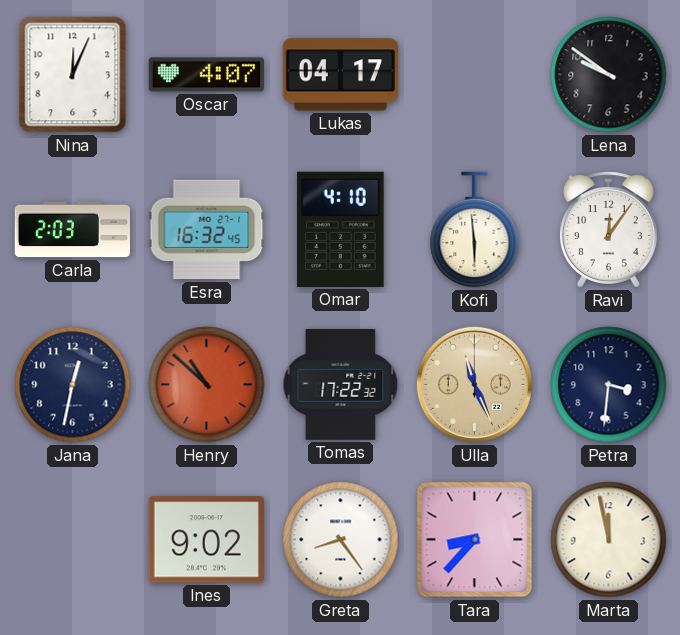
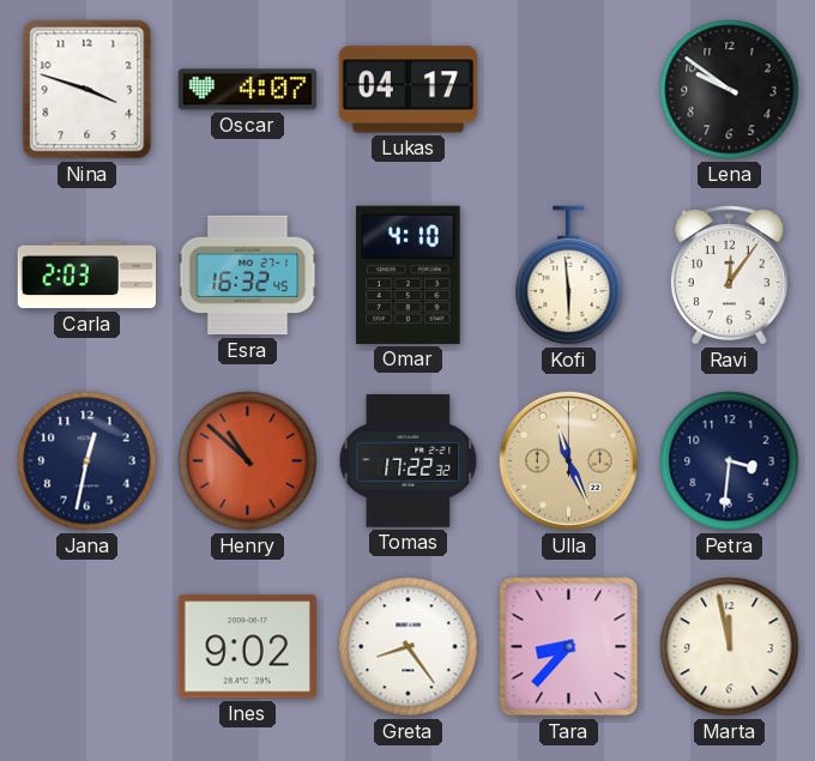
Nina: 12:04 -> 3:48
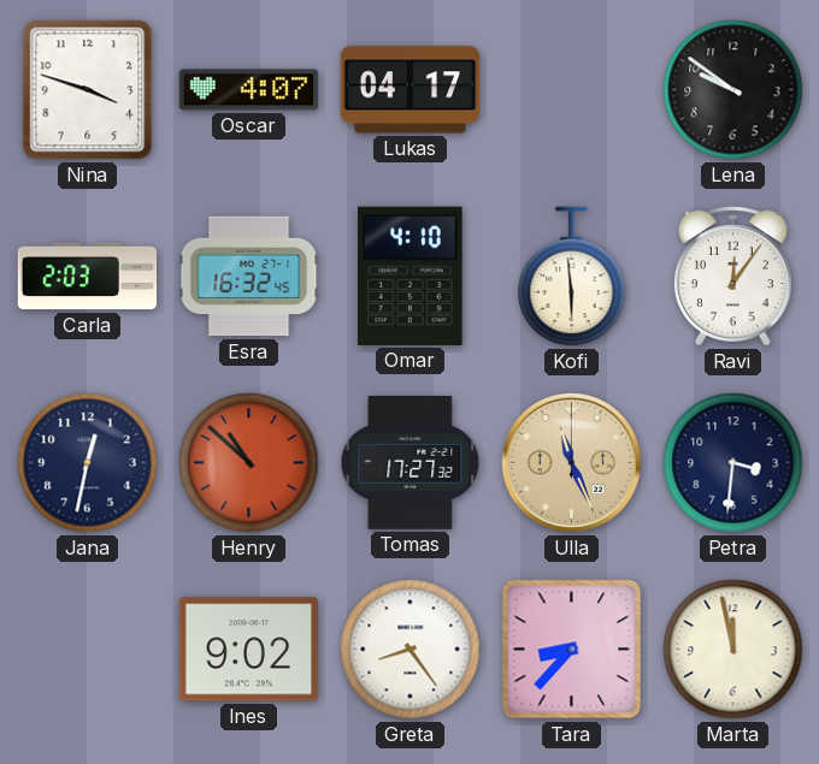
Tomas: 17:22 -> 17:27
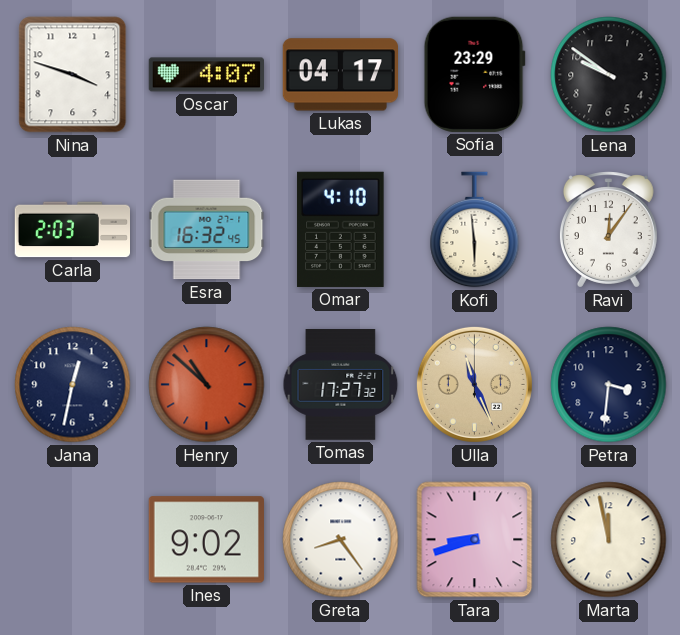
Sofia: none -> 23:29
Tara: 8:37 -> 8:42
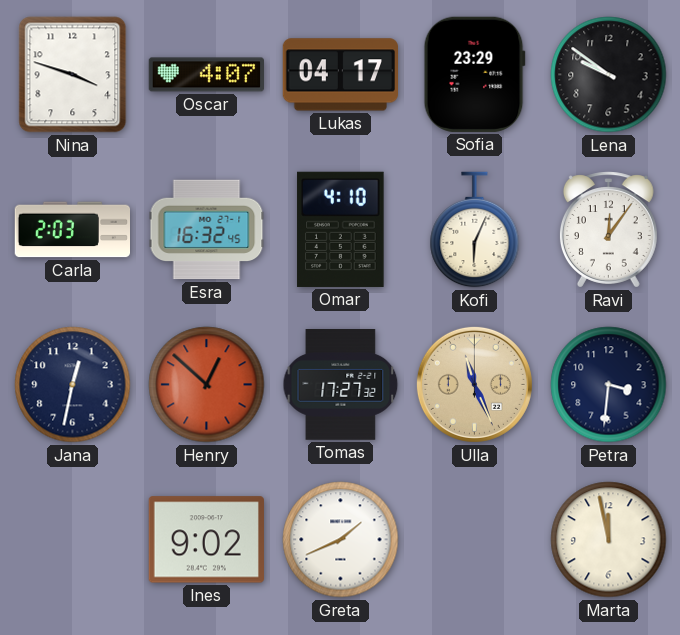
Kofi: 5:59 -> 6:04
Henry: 10:52 -> 12:52
Greta: 8:24 -> 1:41
Tara: 8:42 -> none
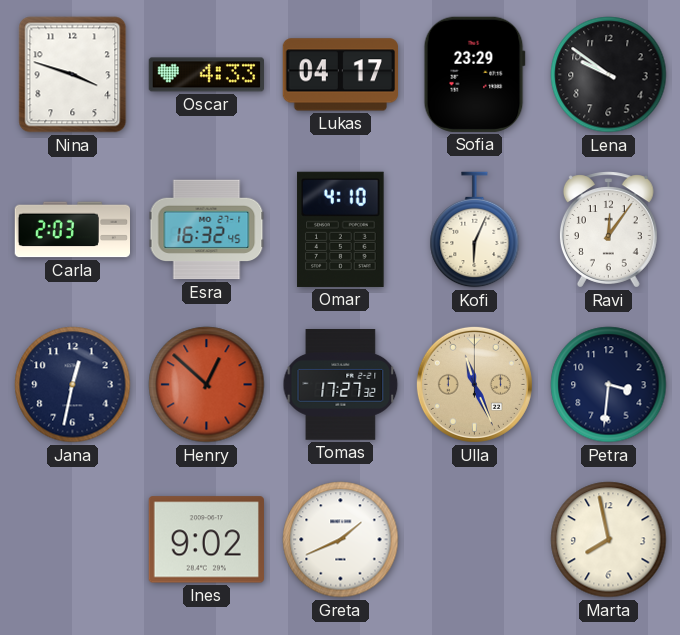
Oscar: 4:07 -> 4:33
Marta: 11:58 -> 7:58
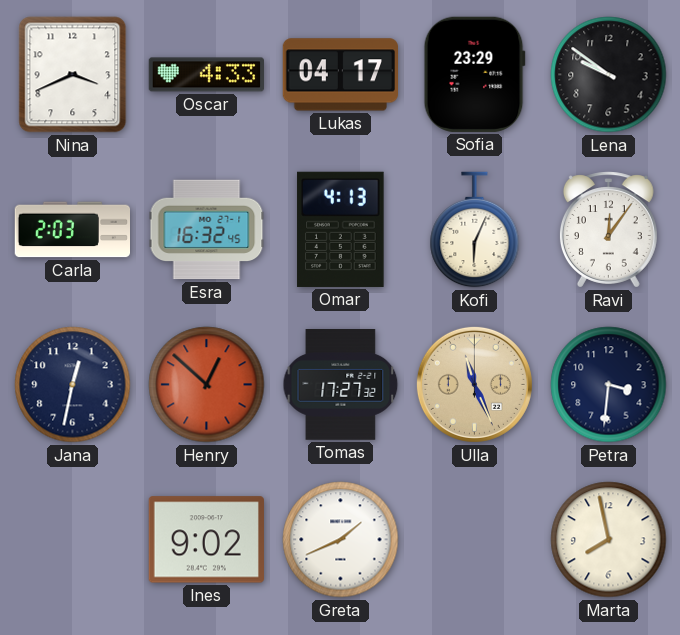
Nina: 3:48 -> 3:41
Omar: 4:10 -> 4:13
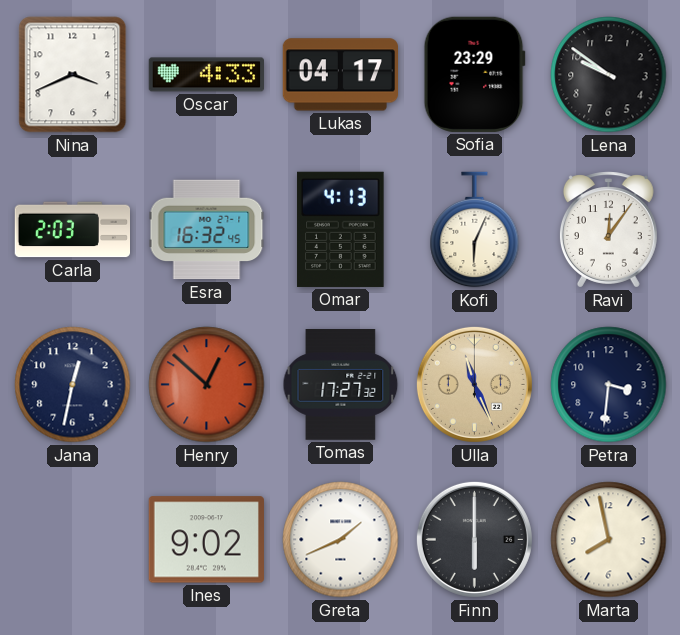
Finn: none -> 6:00
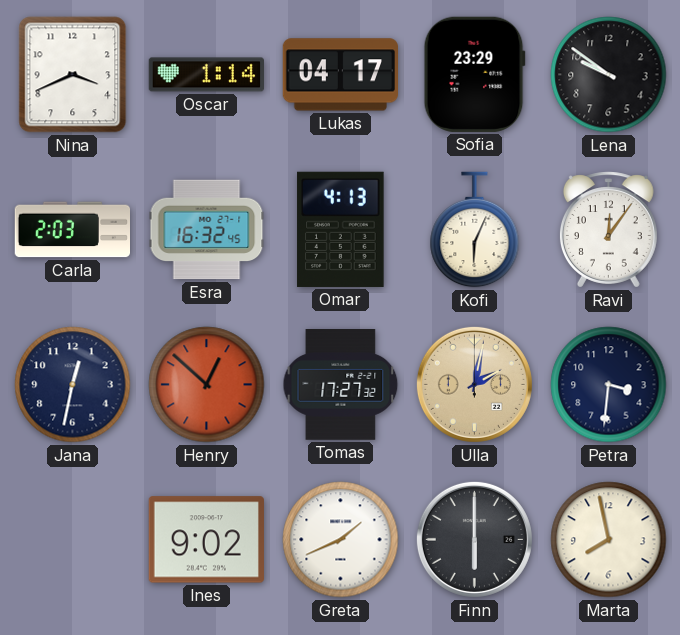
Oscar: 4:33 -> 1:14
Ulla: 11:26 -> 2:02
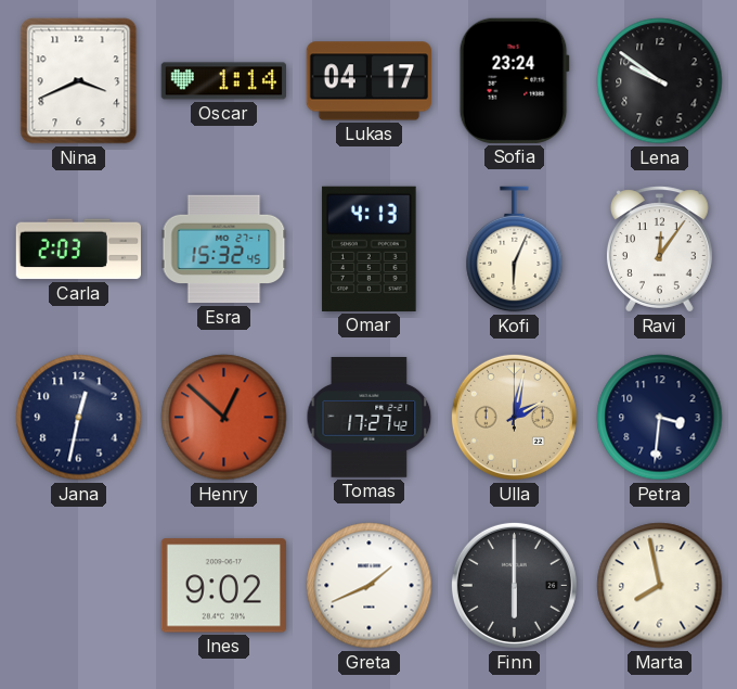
Sofia: 23:29 -> 23:24
Esra: 16:32 -> 15:32
Tomas: 17:27:32 -> 17:27:42
